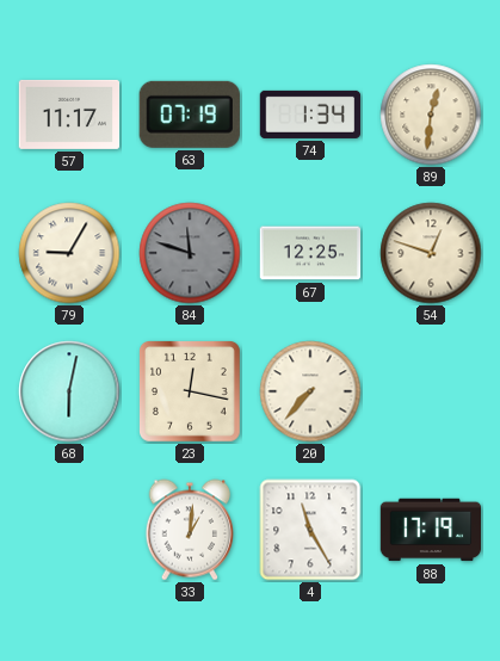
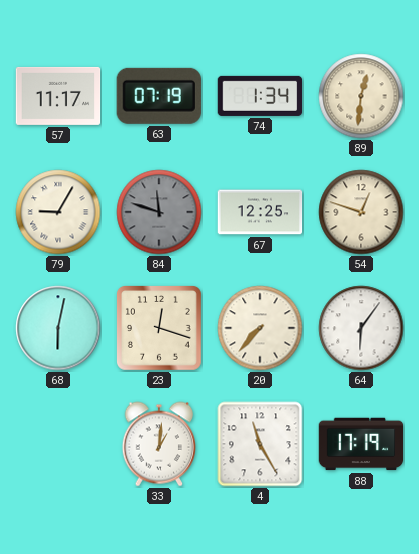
23: 12:17 -> 12:18
64: none -> 6:06
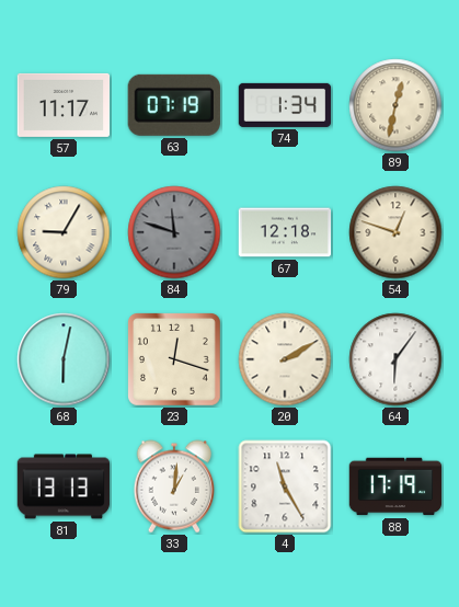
89: 12:31 -> 12:32
67: 12:25 -> 12:18
20: 7:37 -> 2:10
81: none -> 13:13
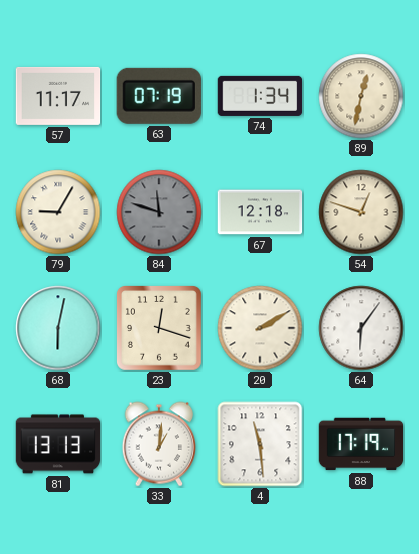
4: 11:25 -> 11:29
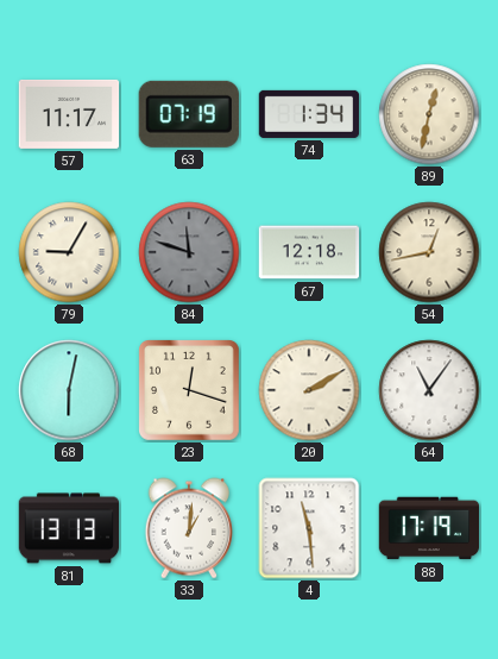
54: 12:48 -> 12:43
64: 6:06 -> 11:06
